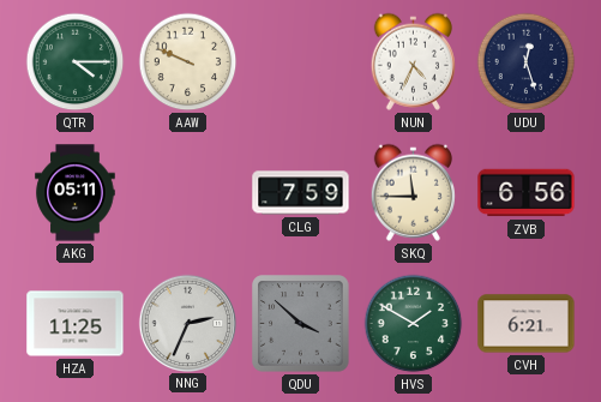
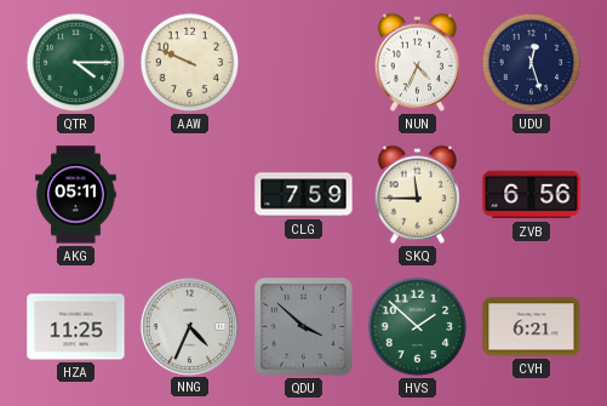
NNG: 2:34 -> 4:34
HVS: 1:50 -> 1:52
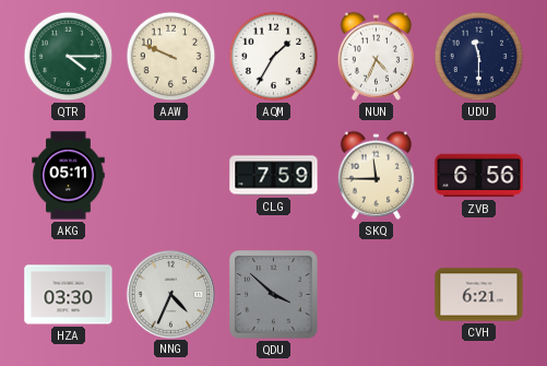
AQM: none -> 1:35
UDU: 12:27 -> 11:30
HZA: 11:25 -> 03:30
HVS: 1:52 -> none
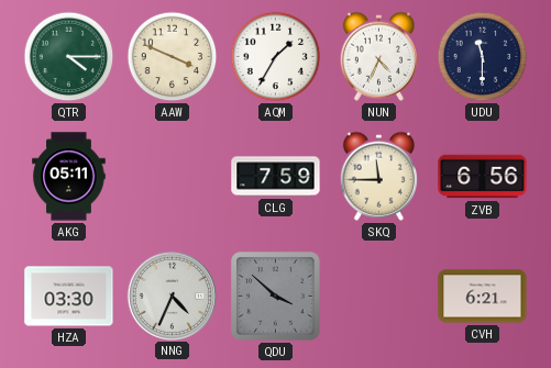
AAW: 9:49 -> 3:49
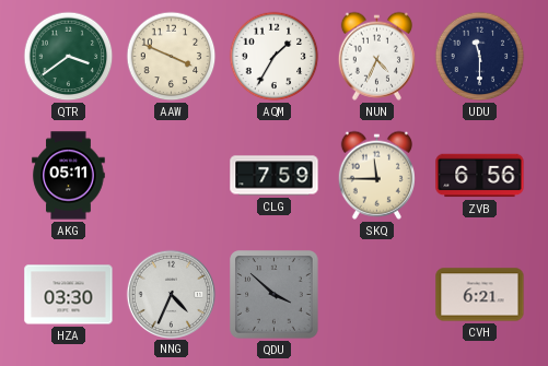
QTR: 4:15 -> 3:39
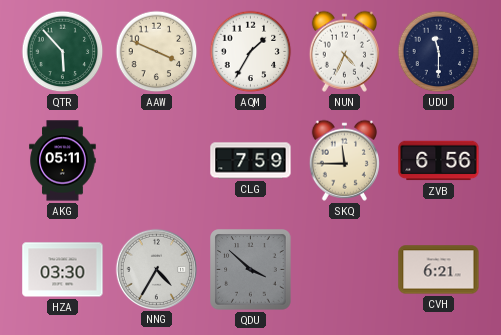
QTR: 3:39 -> 5:53
NNG: 4:34 -> 4:35
